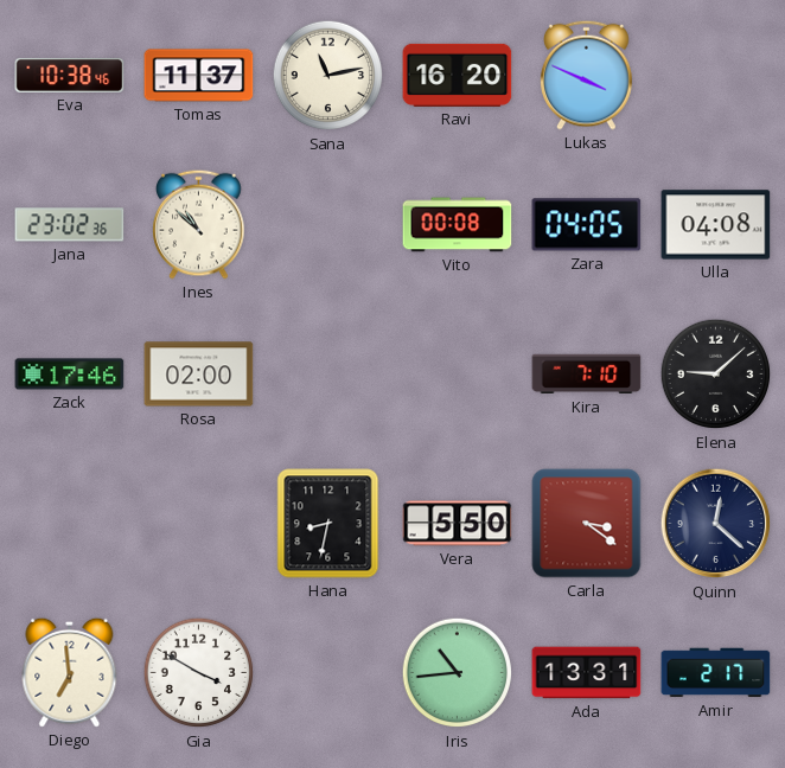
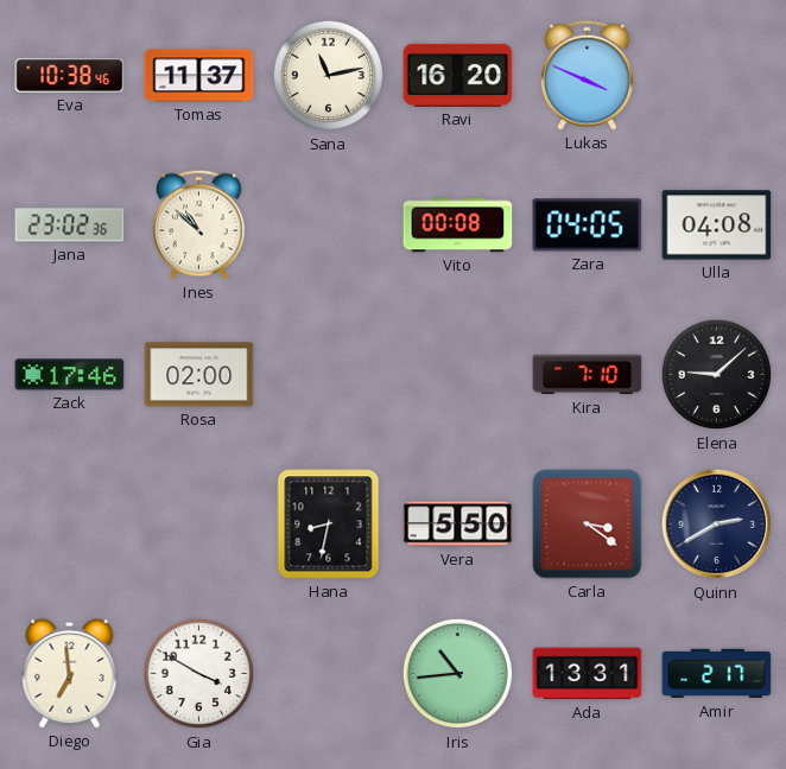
Quinn: 12:22 -> 2:40
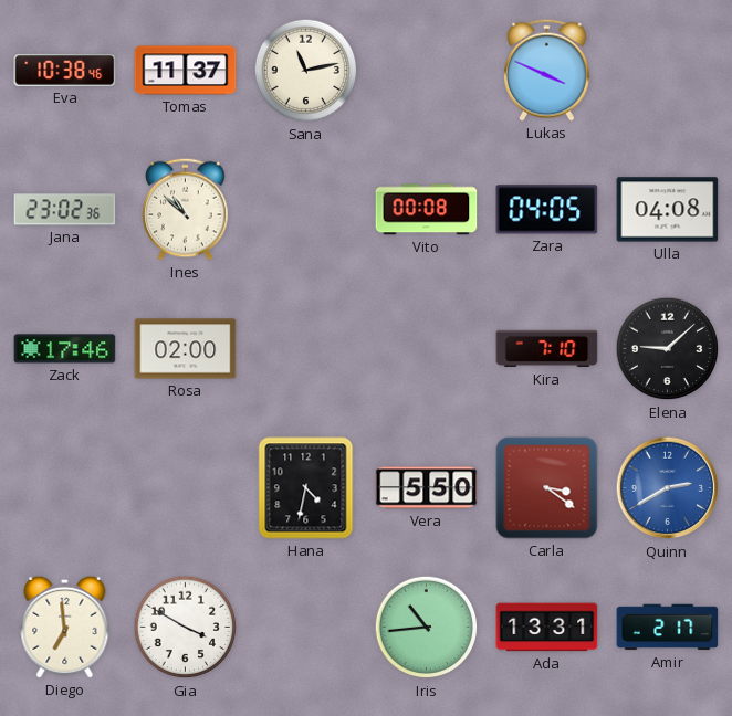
Ravi: 16:20 -> none
Hana: 8:32 -> 4:32
Quinn dial: navy -> blue
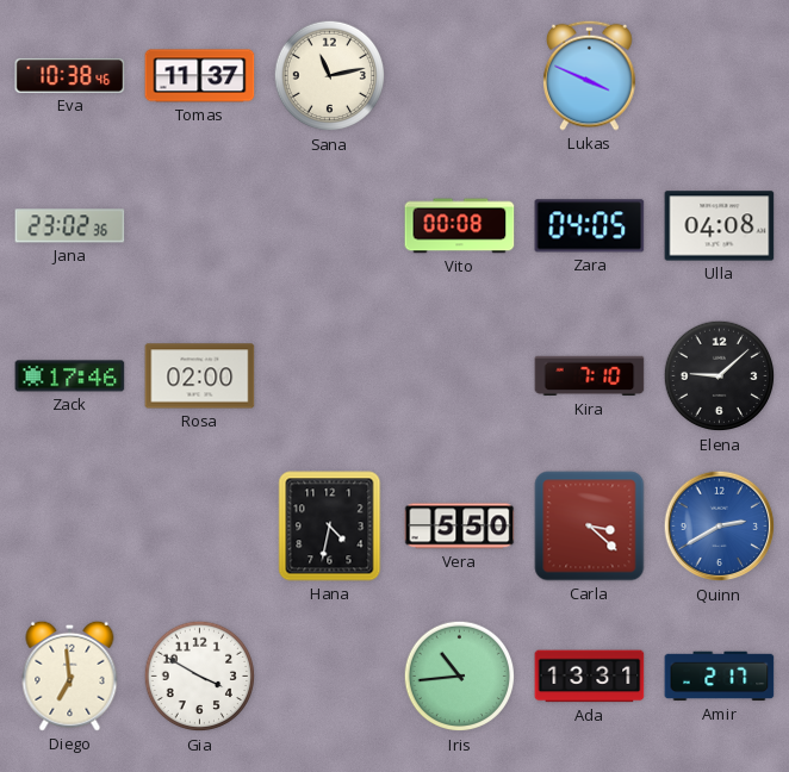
Ines: 10:52 -> none
Carla: 3:21 -> 3:22
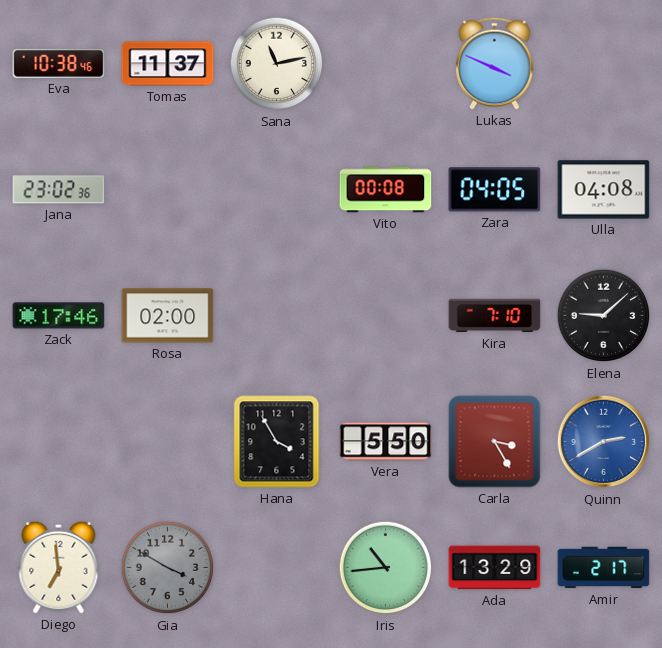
Hana: 4:32 -> 3:55
Carla: 3:22 -> 3:25
Gia dial: white -> grey
Ada: 13:31 -> 13:29
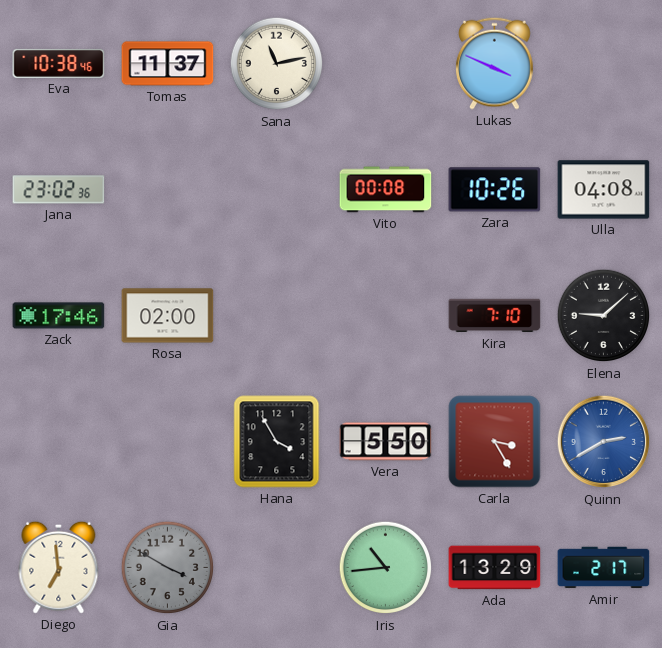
Zara: 04:05 -> 10:26
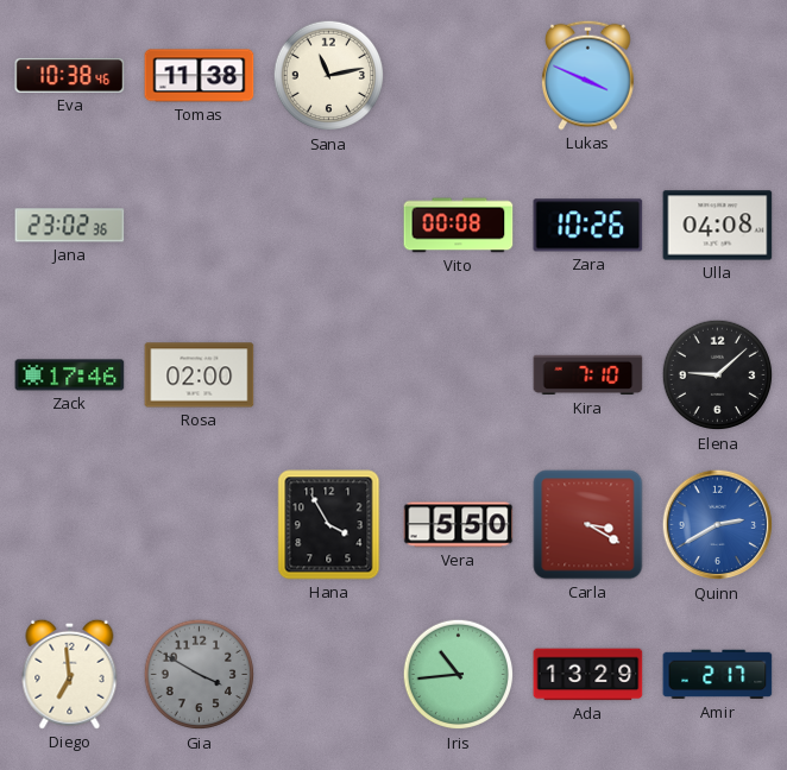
Tomas: 11:37 -> 11:38
Carla: 3:25 -> 3:20
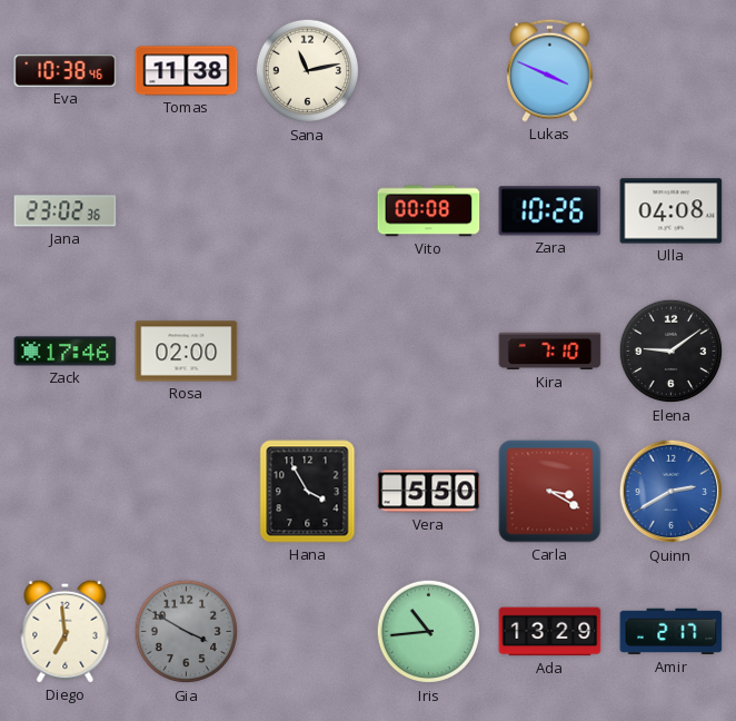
Elena: 9:08 -> 9:09
